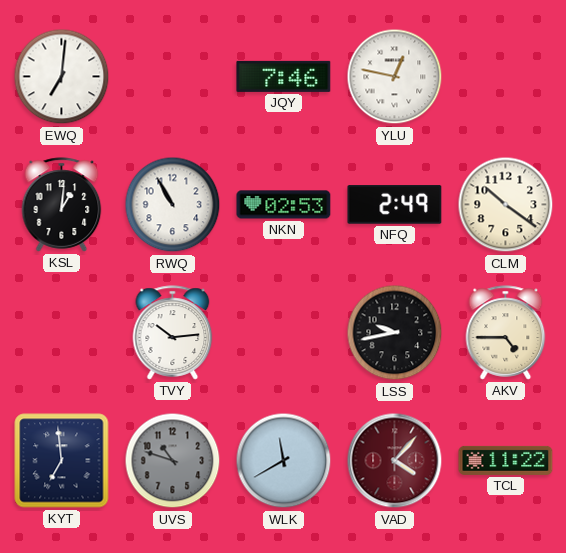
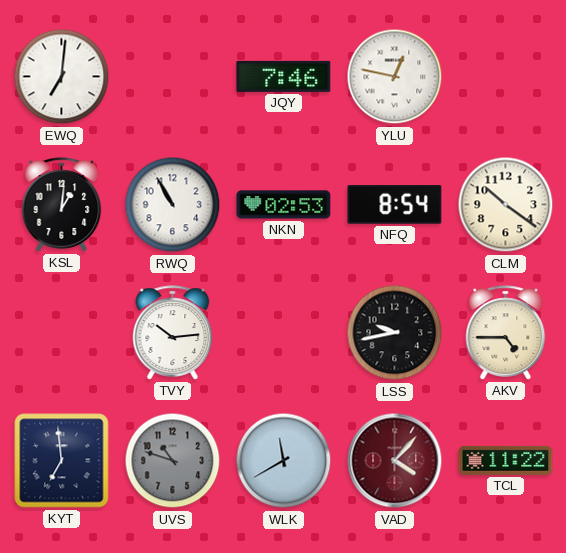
NFQ: 2:49 -> 8:54
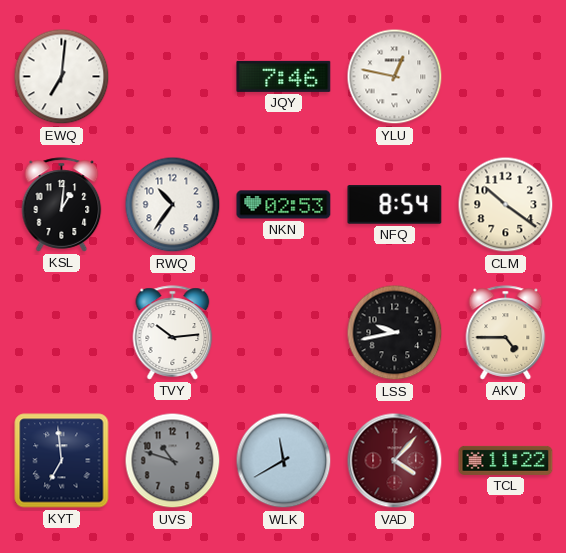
RWQ: 10:55 -> 10:36
